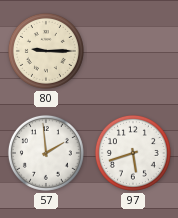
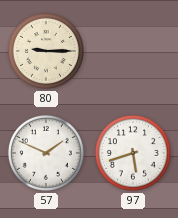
57: 1:59 -> 1:49
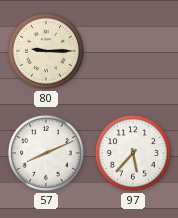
57: 1:49 -> 8:11
97: 5:42 -> 5:37
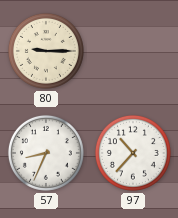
57: 8:11 -> 8:34
97: 5:37 -> 10:37
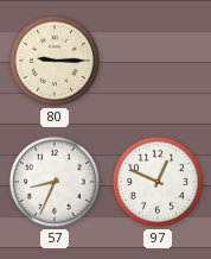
97: 10:37 -> 12:49
